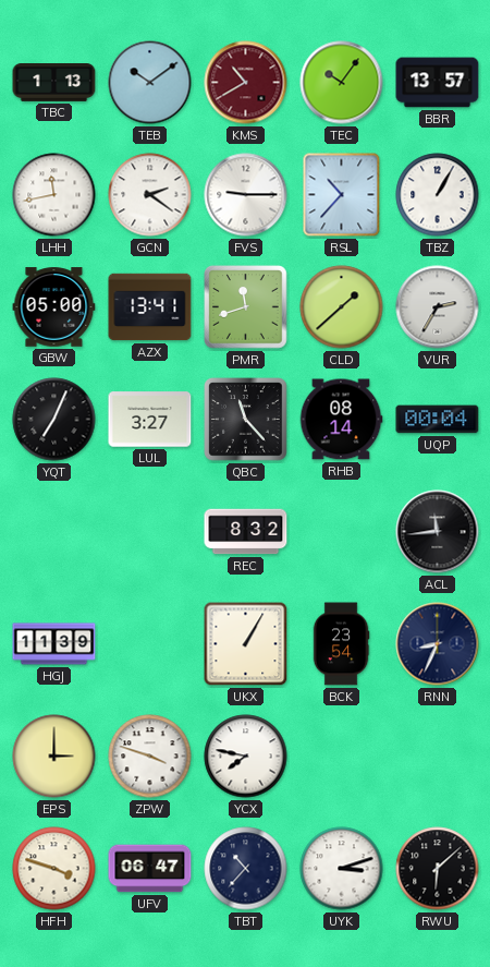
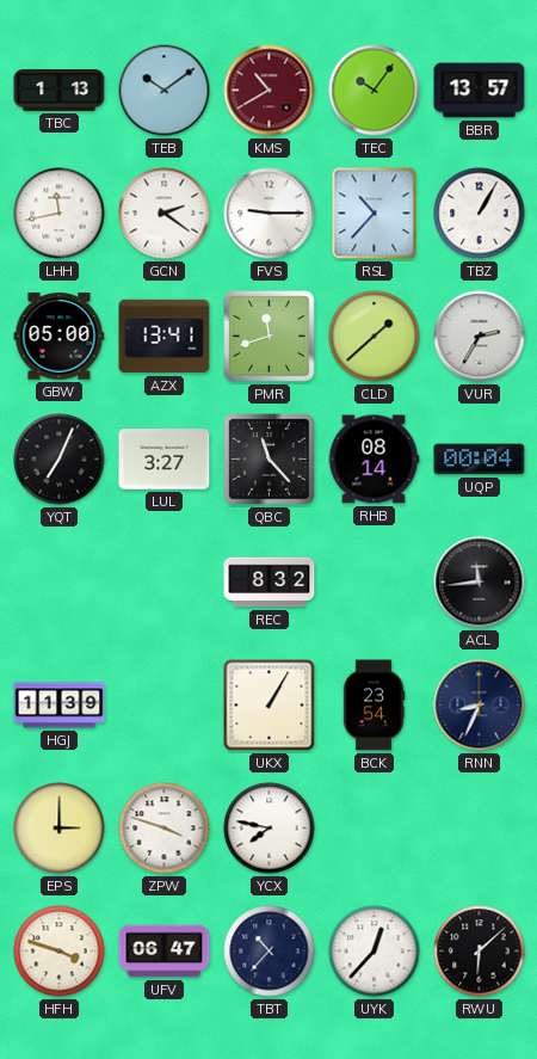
UYK: 3:12 -> 12:37
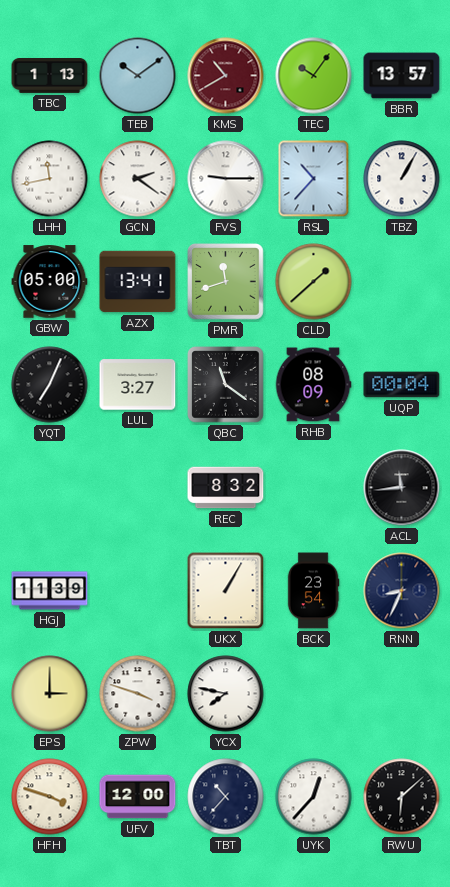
VUR: 2:35 -> none
QBC: 11:23 -> 11:21
RHB: 08:14 -> 08:09
UFV: 06:47 -> 12:00
